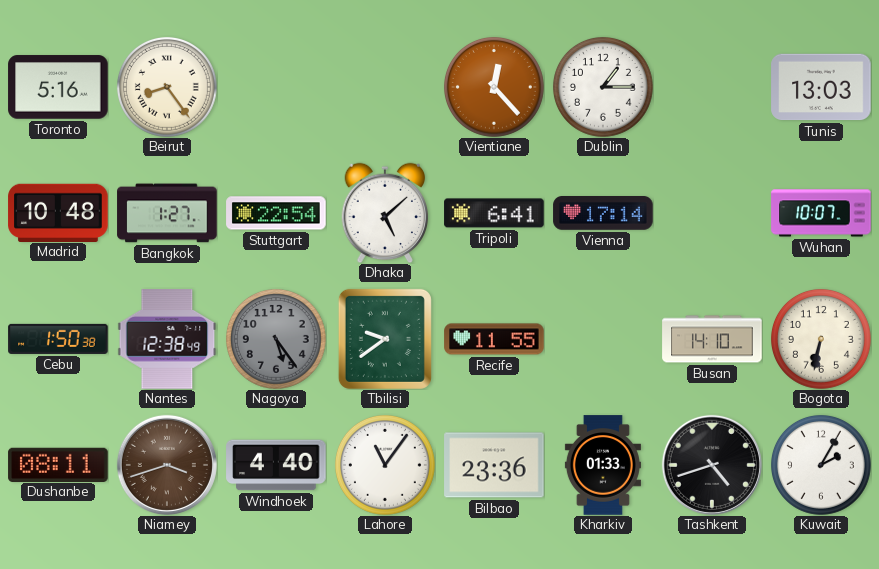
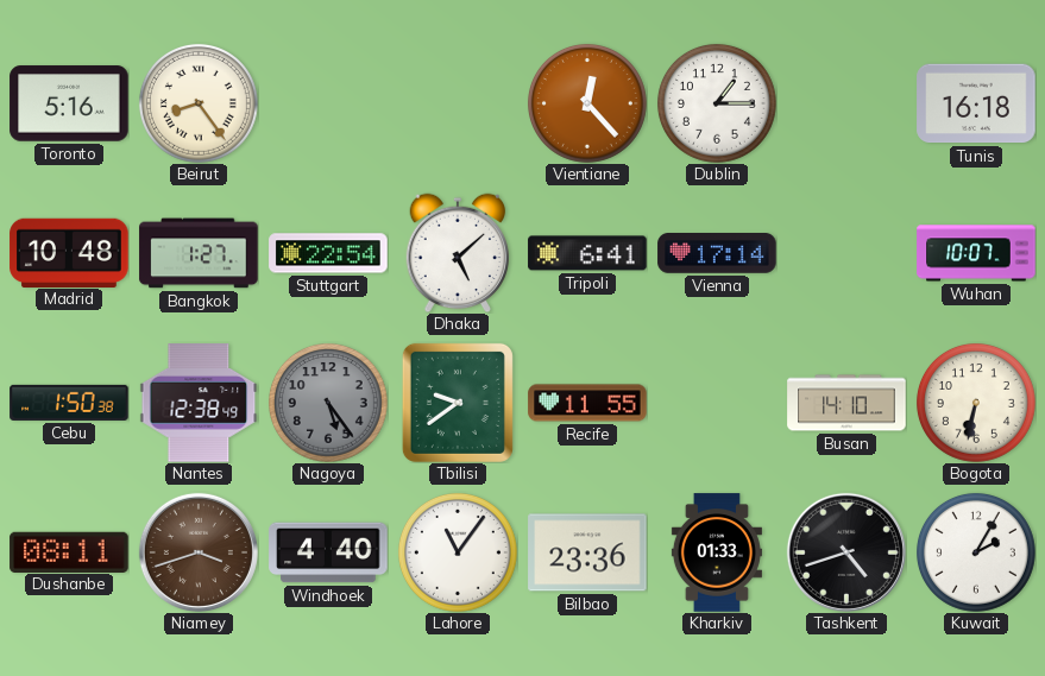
Tunis: 13:03 -> 16:18
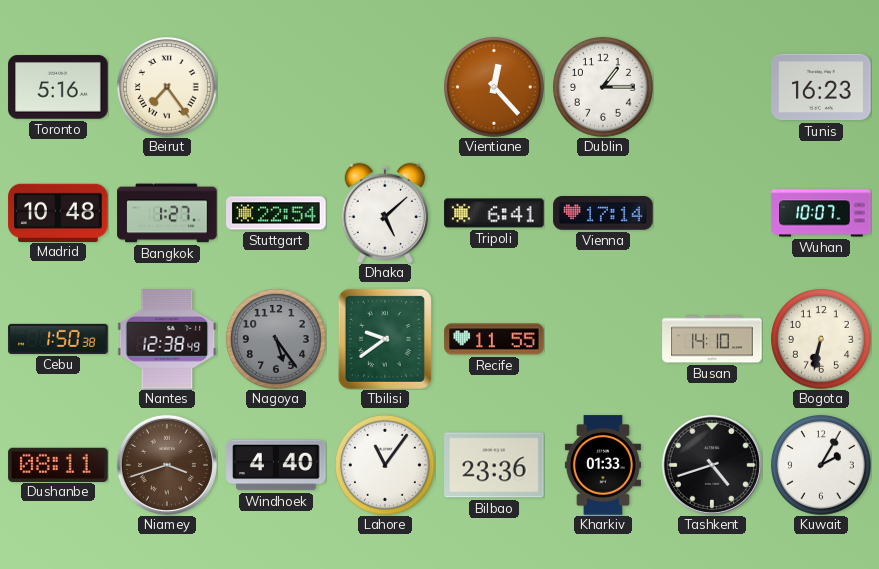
Beirut: 8:24 -> 7:24
Tunis: 16:18 -> 16:23
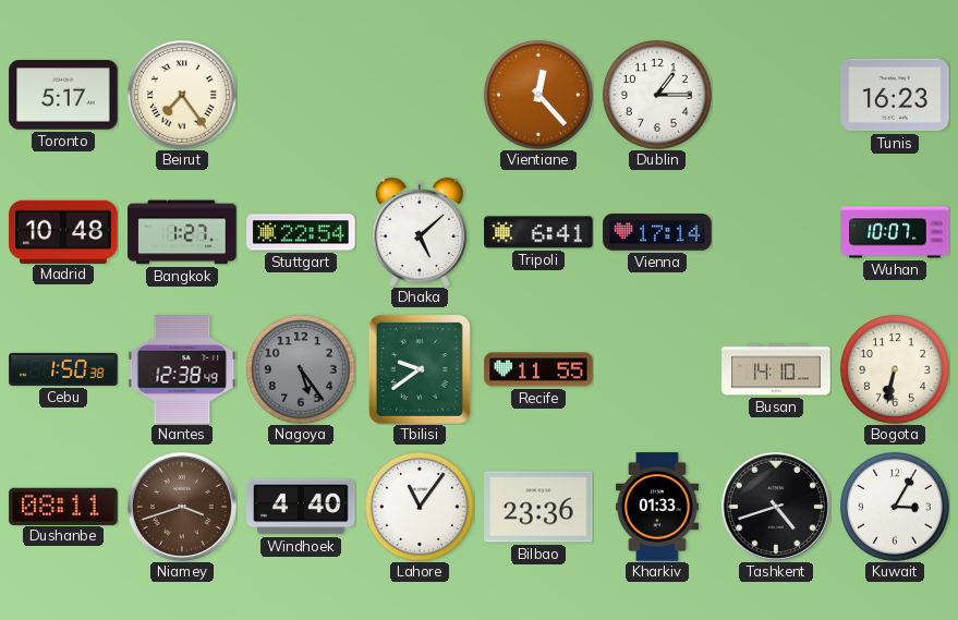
Toronto: 5:16 -> 5:17
Kuwait: 2:05 -> 3:05
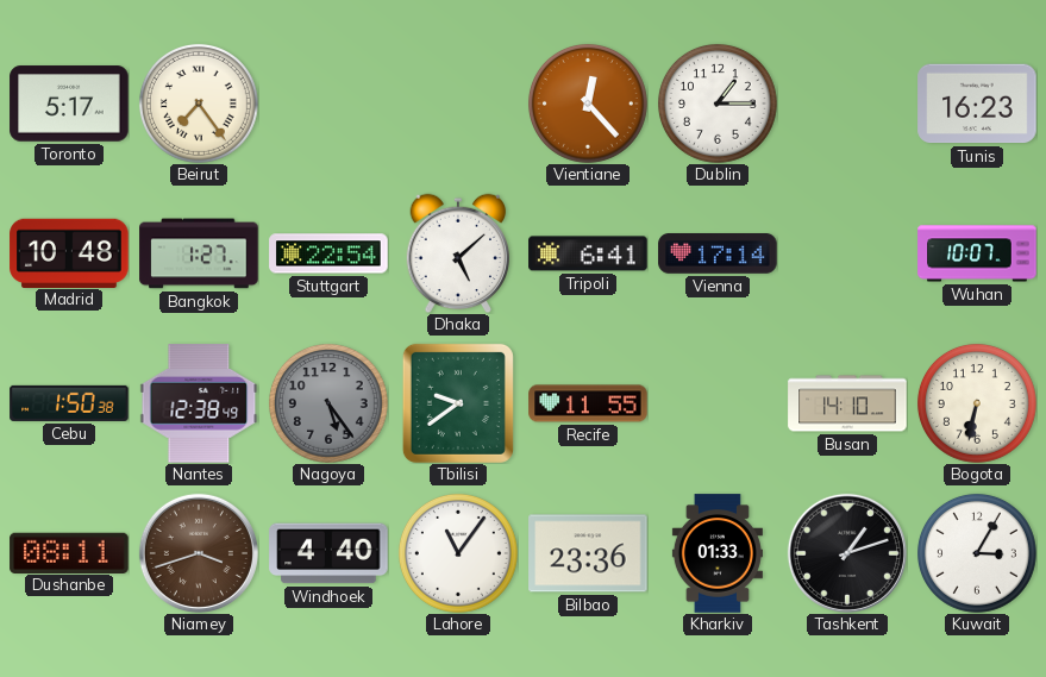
Tashkent: 4:42 -> 1:12
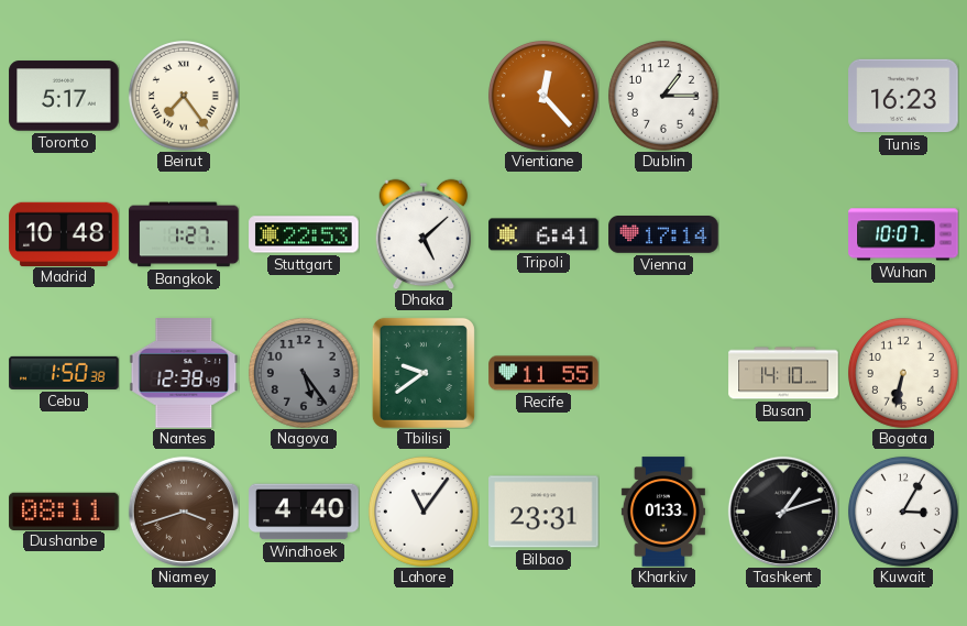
Stuttgart: 22:54 -> 22:53
Bilbao: 23:36 -> 23:31
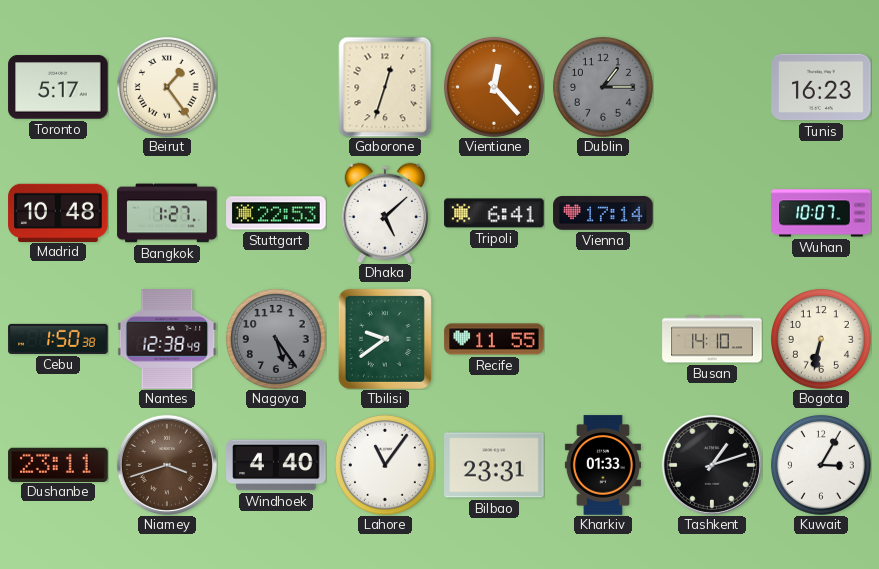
Beirut: 7:24 -> 1:24
Gaborone: none -> 12:33
Dublin dial: white -> grey
Dushanbe: 08:11 -> 23:11
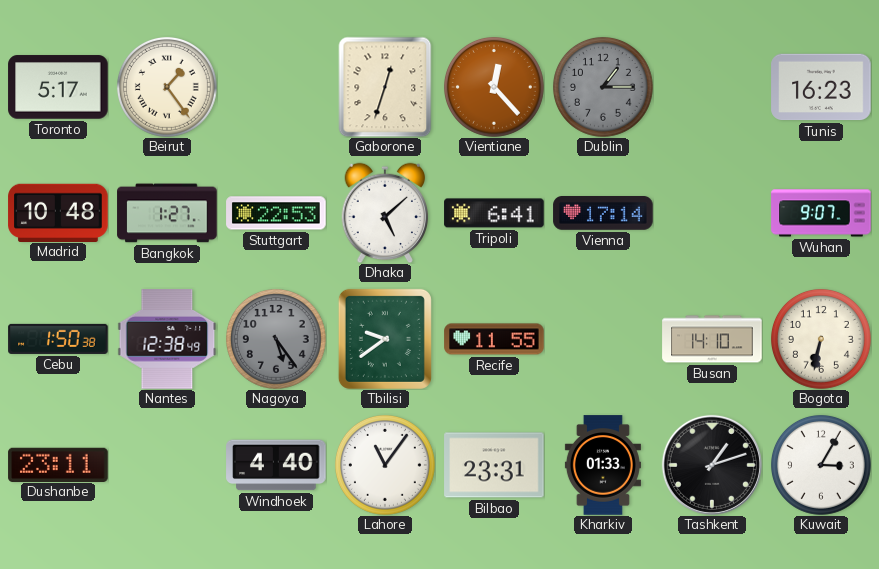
Wuhan: 10:07 -> 9:07
Niamey: 3:42 -> none
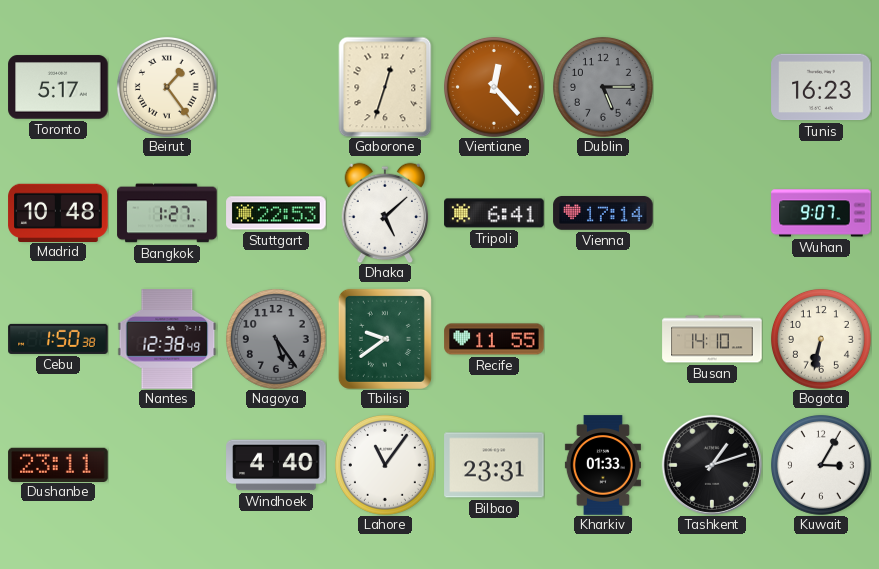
Dublin: 1:15 -> 5:15
